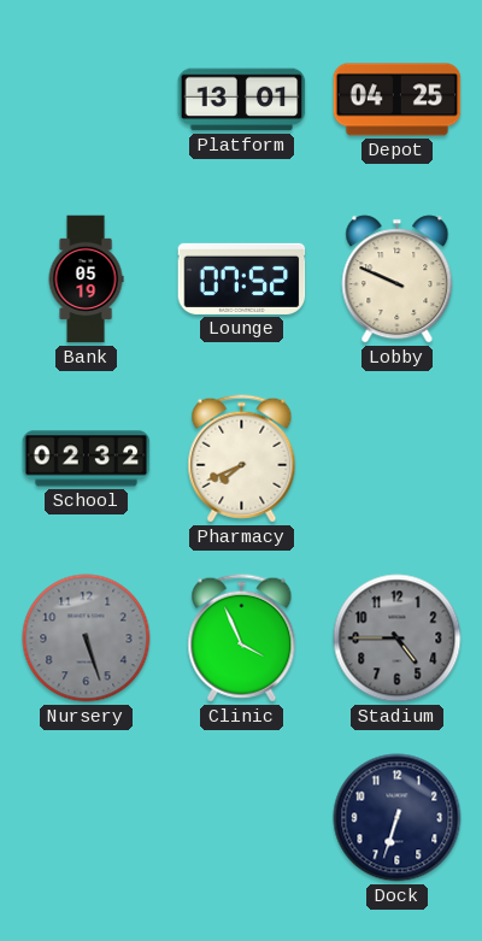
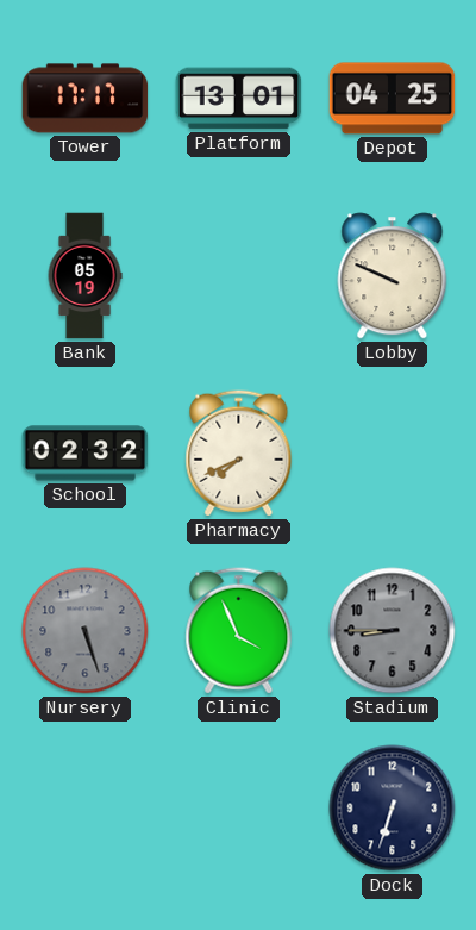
Tower: none -> 17:17
Lounge: 07:52 -> none
Stadium: 4:45 -> 8:45
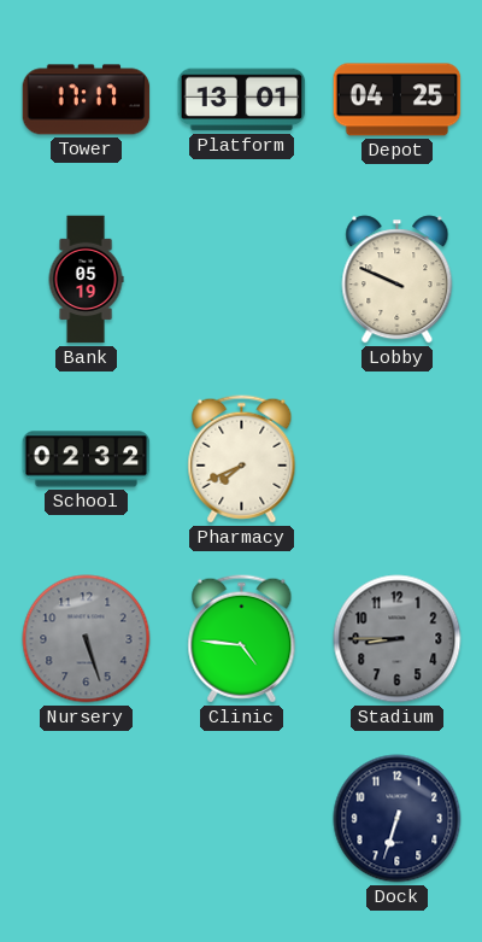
Clinic: 3:56 -> 4:46
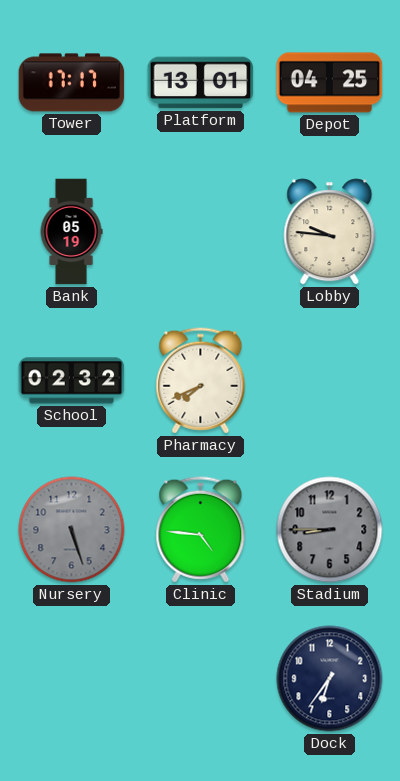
Lobby: 9:49 -> 9:46
Dock: 6:33 -> 6:36
